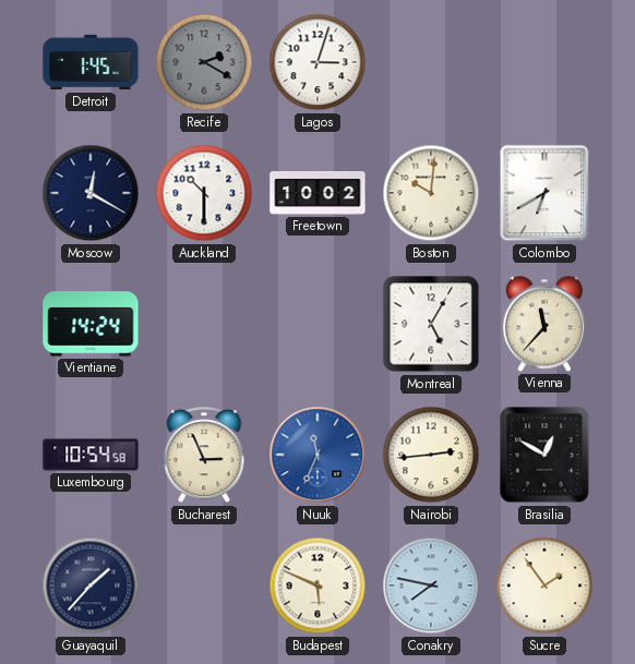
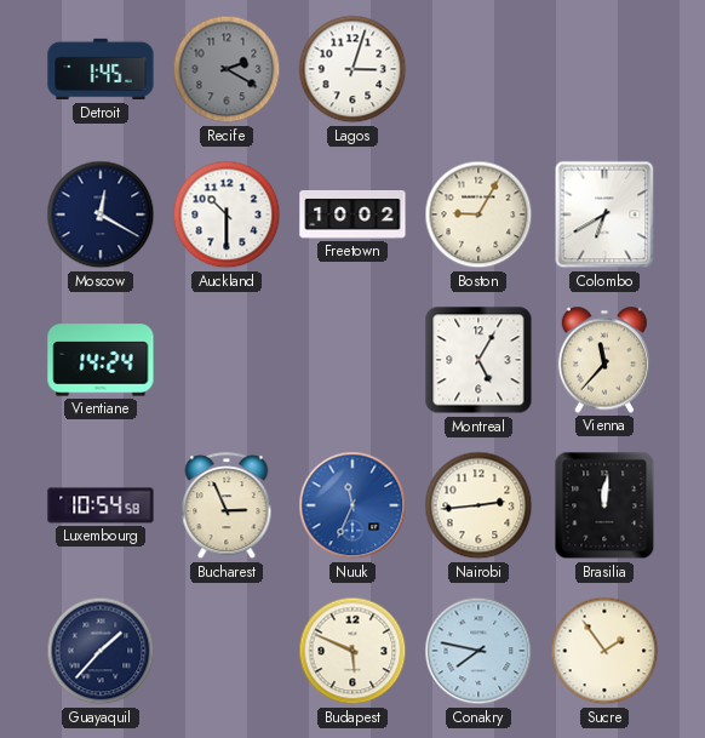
Boston: 10:01 -> 9:05
Brasilia: 12:50 -> 12:01
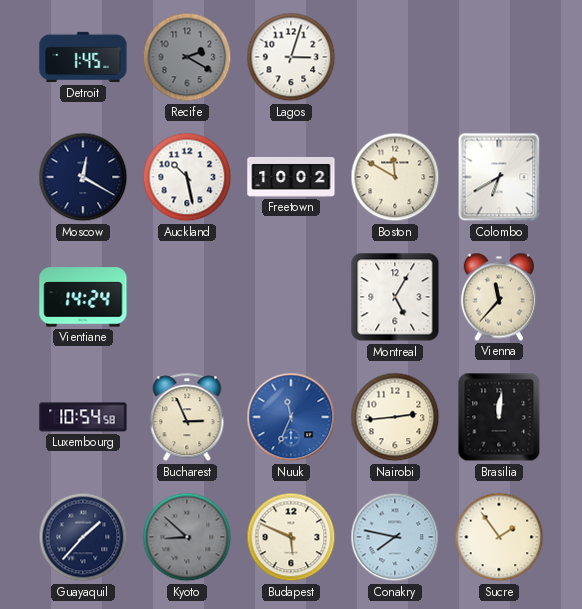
Auckland: 10:30 -> 10:28
Boston: 9:05 -> 11:50
Kyoto: none -> 8:52
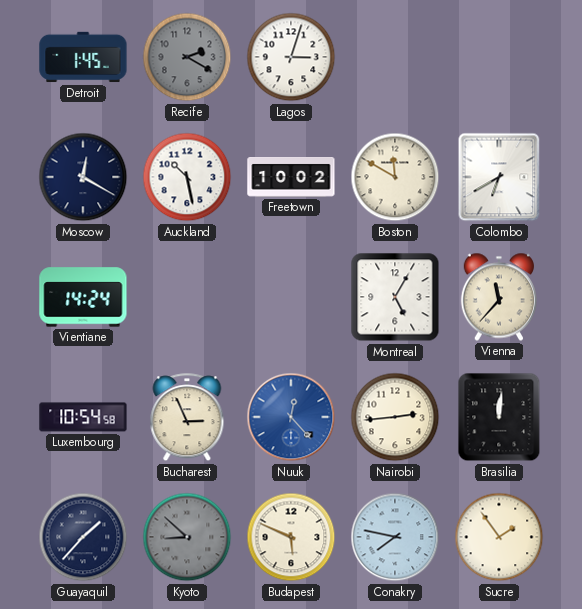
Nuuk: 11:34 -> 12:23
